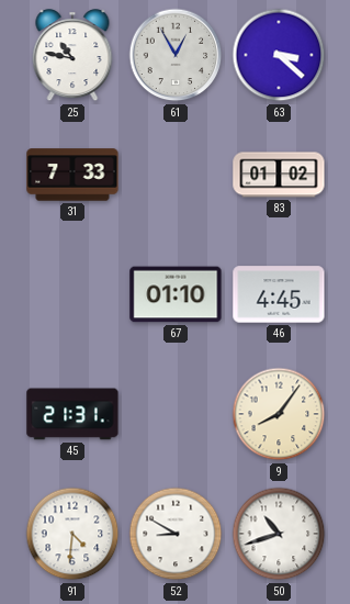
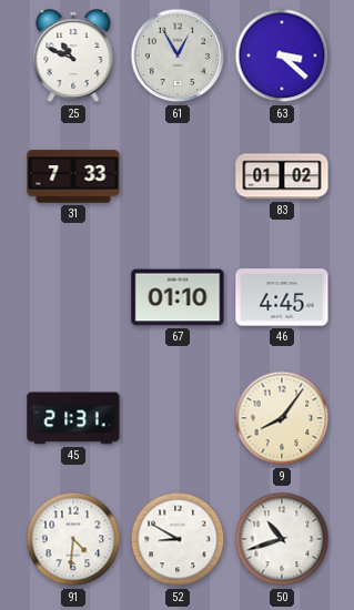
25: 10:47 -> 10:49
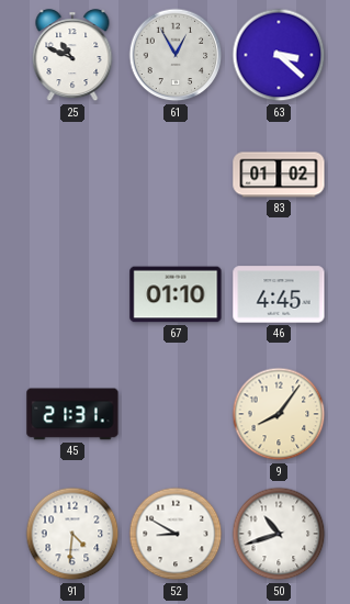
31: 7:33 -> none
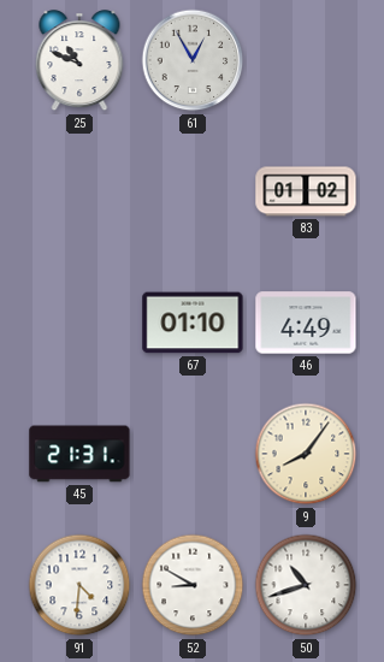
63: 3:22 -> none
46: 4:45 -> 4:49
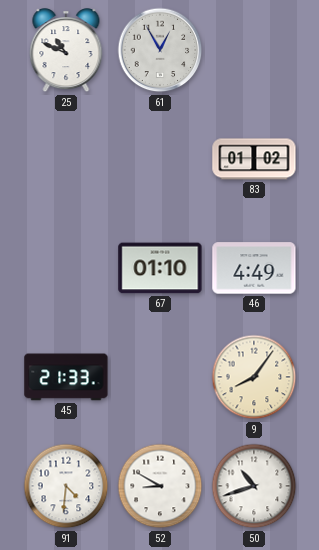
45: 21:31 -> 21:33
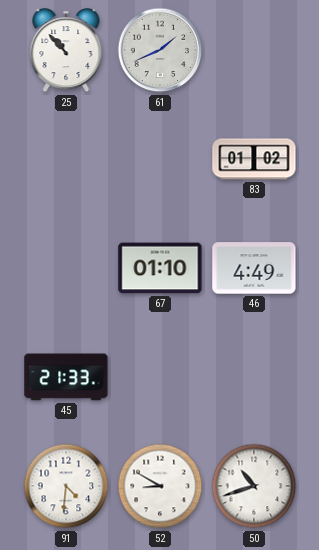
25: 10:49 -> 10:53
61: 12:55 -> 1:41
9: 8:06 -> none
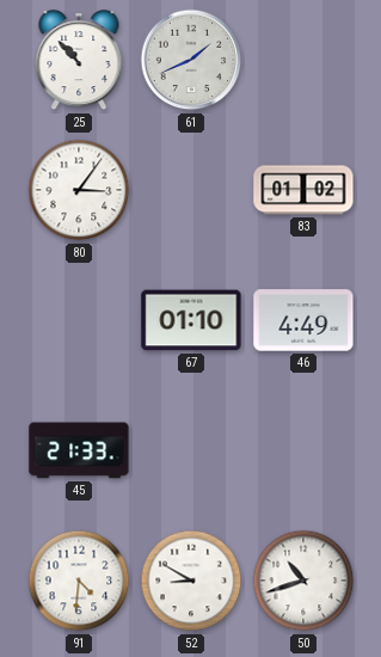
80: none -> 3:06
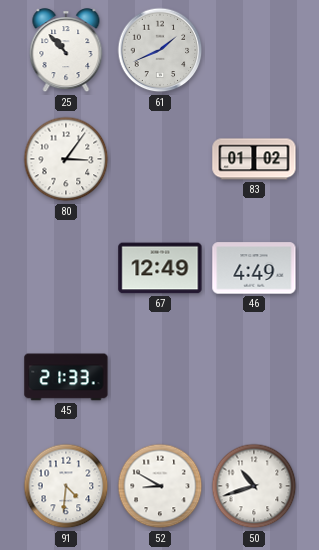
67: 01:10 -> 12:49
